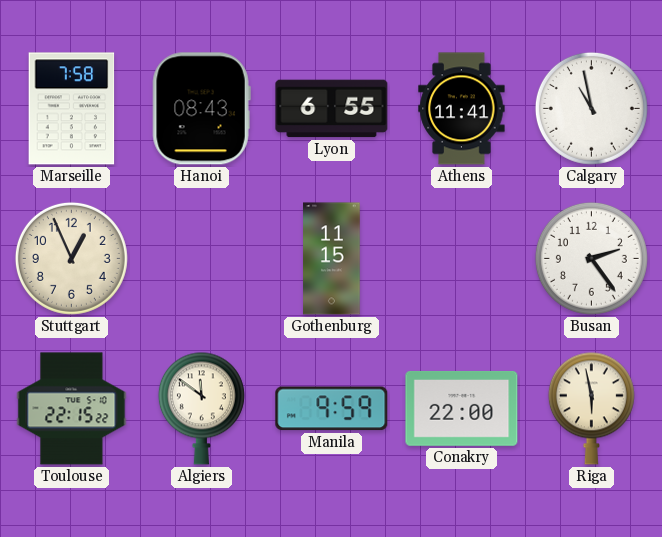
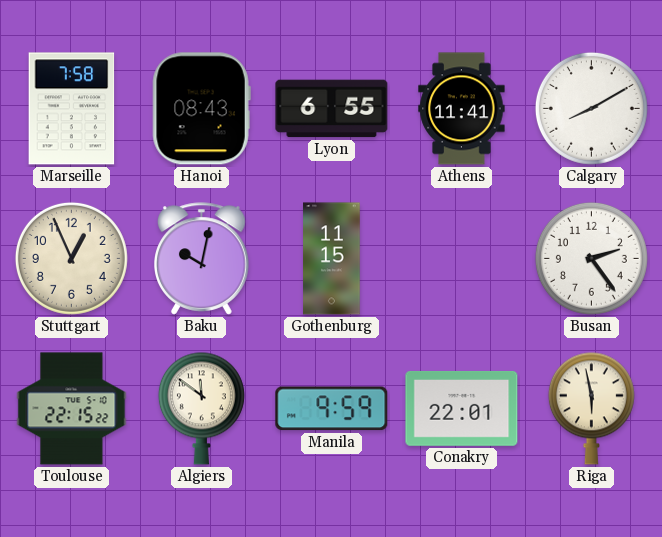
Calgary: 10:58 -> 8:10
Baku: none -> 10:02
Conakry: 22:00 -> 22:01
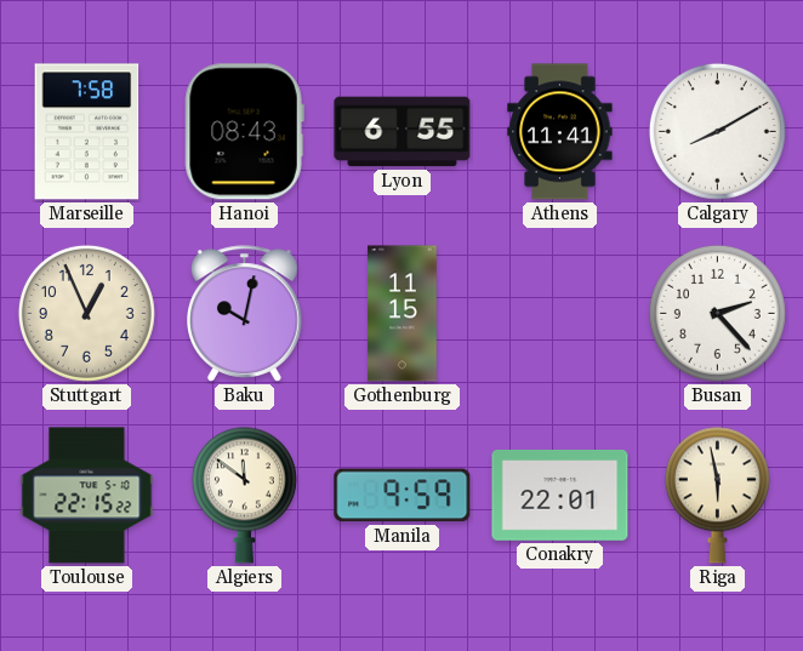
Busan: 2:24 -> 2:23
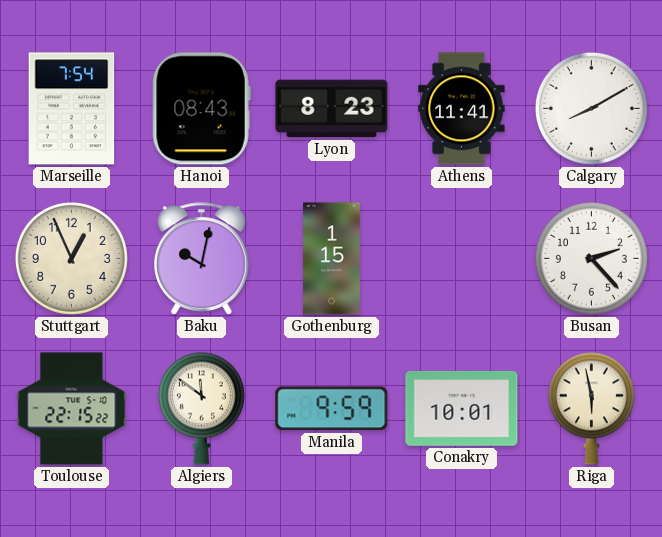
Marseille: 7:58 -> 7:54
Lyon: 6:55 -> 8:23
Gothenburg: 11:15 -> 1:15
Conakry: 22:01 -> 10:01
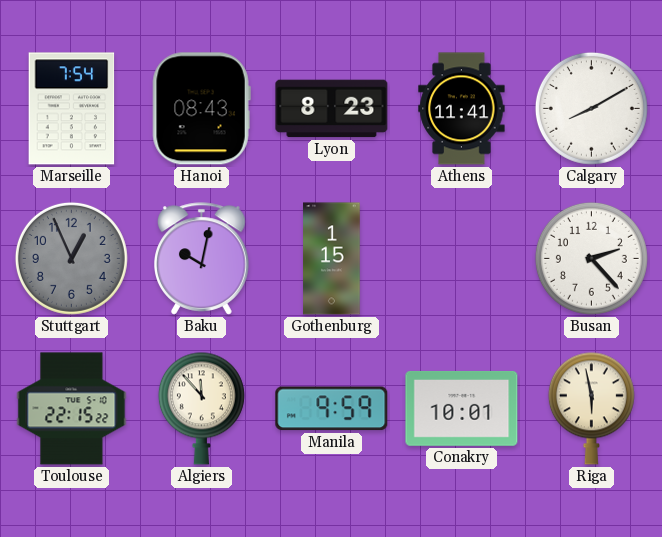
Stuttgart dial: cream -> grey
Algiers: 11:51 -> 11:53
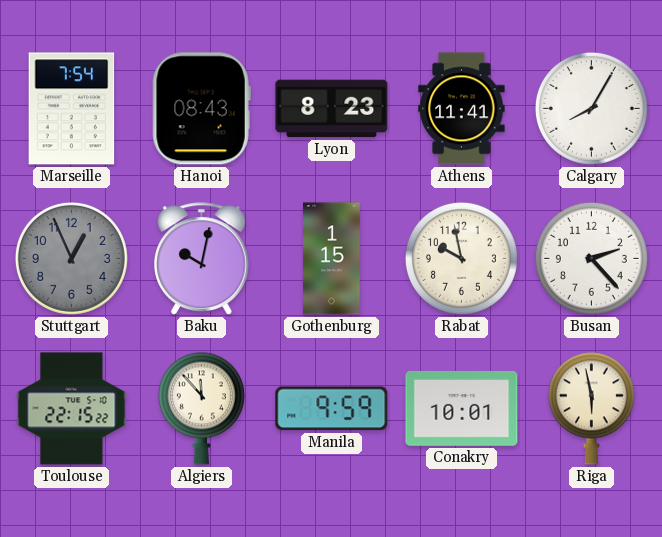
Calgary: 8:10 -> 8:05
Rabat: none -> 9:58
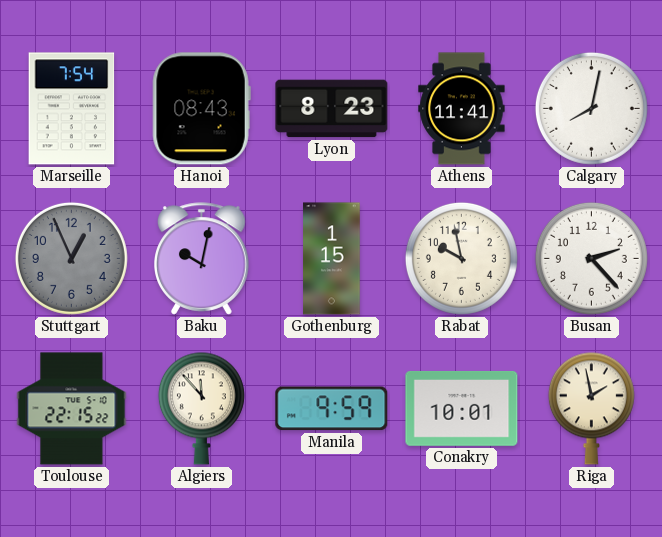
Calgary: 8:05 -> 8:02
Riga: 5:58 -> 1:58
